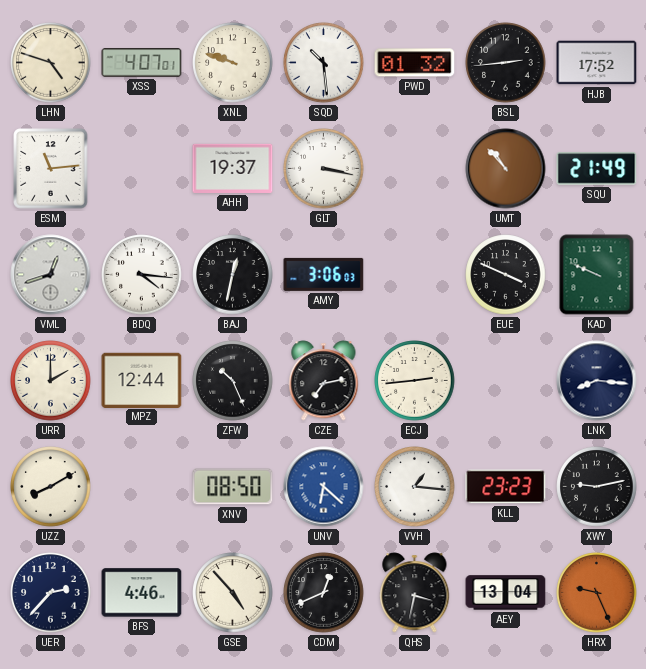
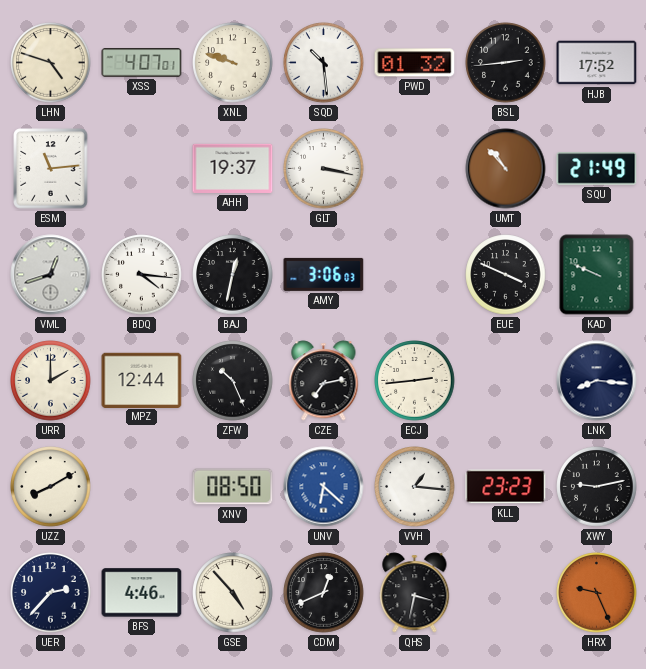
AEY: 13:04 -> none
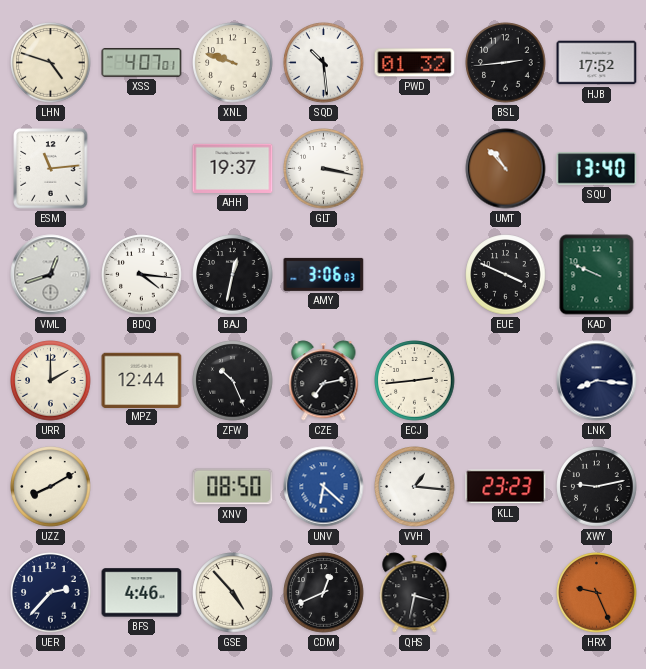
SQU: 21:49 -> 13:40
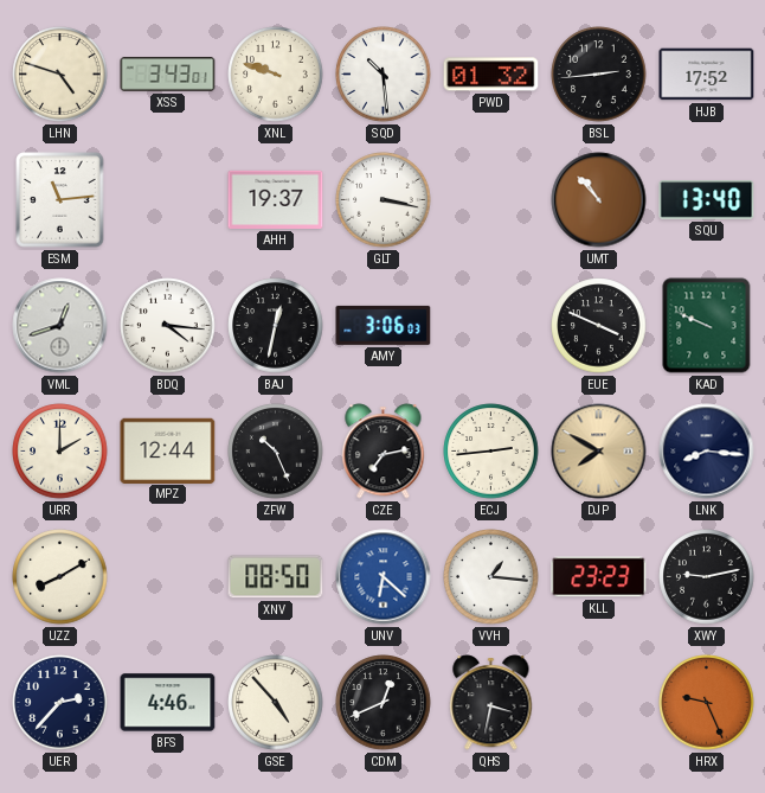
XSS: 4:07 -> 3:43
DJP: none -> 7:50
